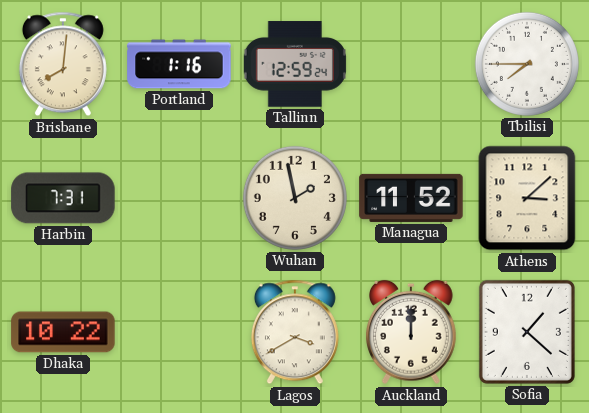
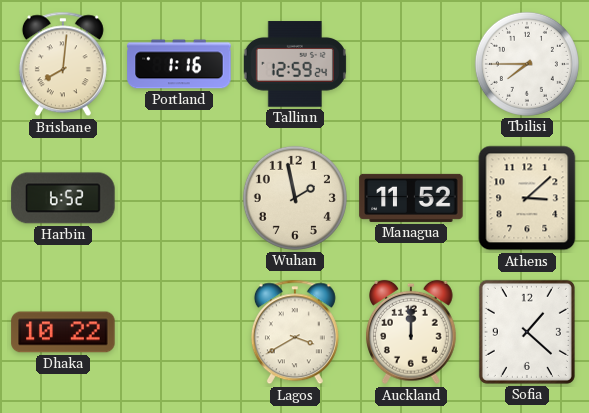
Harbin: 7:31 -> 6:52
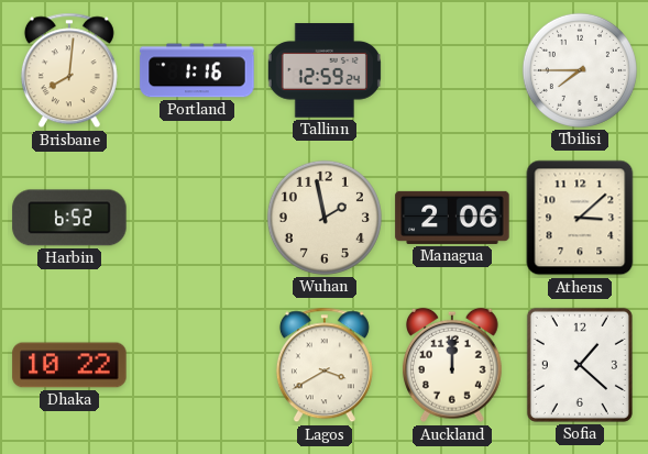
Managua: 11:52 -> 2:06
